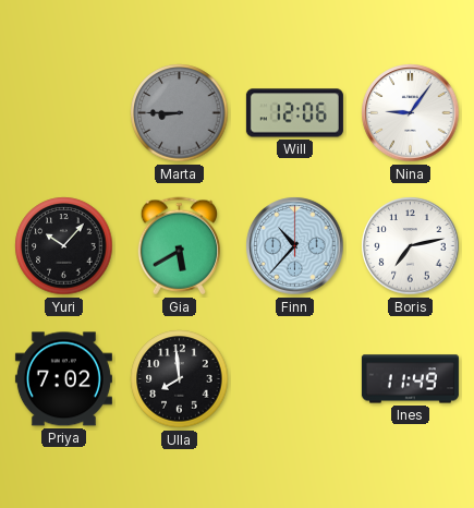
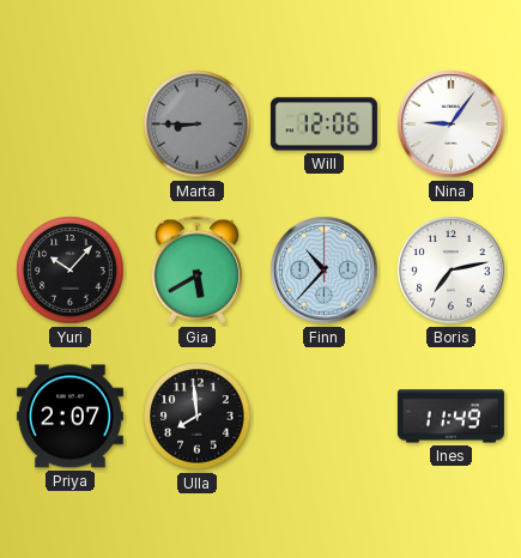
Priya: 7:02 -> 2:07
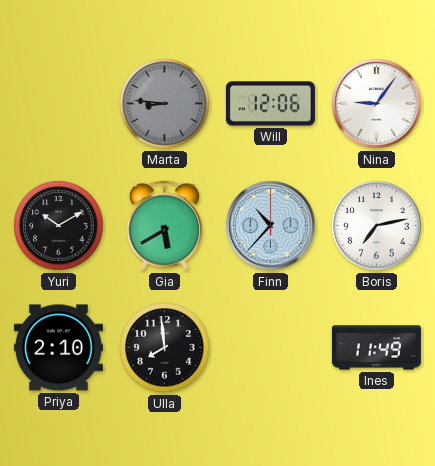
Marta: 8:45 -> 8:46
Yuri: 10:07 -> 10:10
Priya: 2:07 -> 2:10
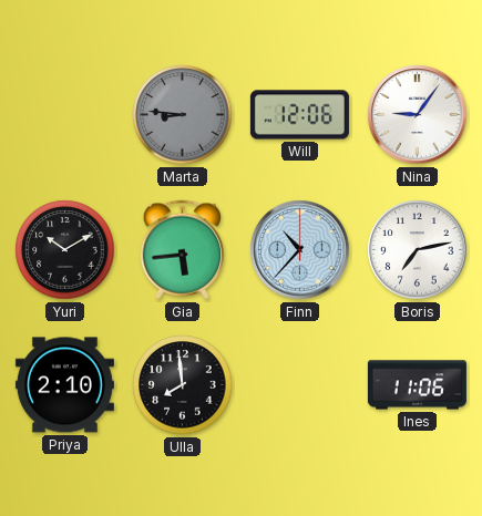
Gia: 5:40 -> 5:44
Ines: 11:49 -> 11:06
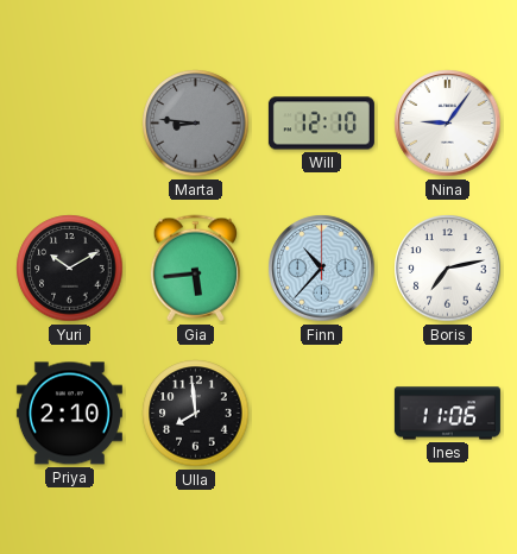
Will: 12:06 -> 12:10
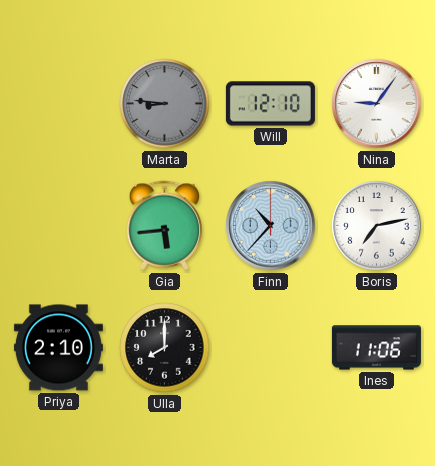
Yuri: 10:10 -> none
Ulla: 7:59 -> 8:00
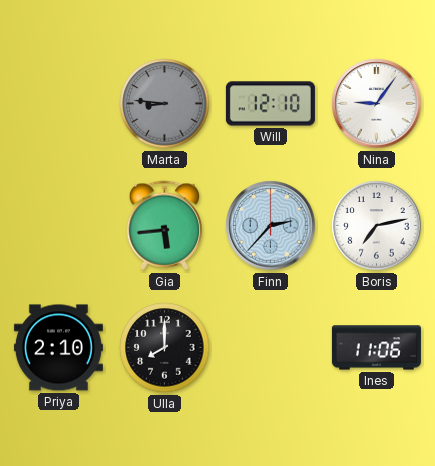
Finn: 10:37 -> 2:37
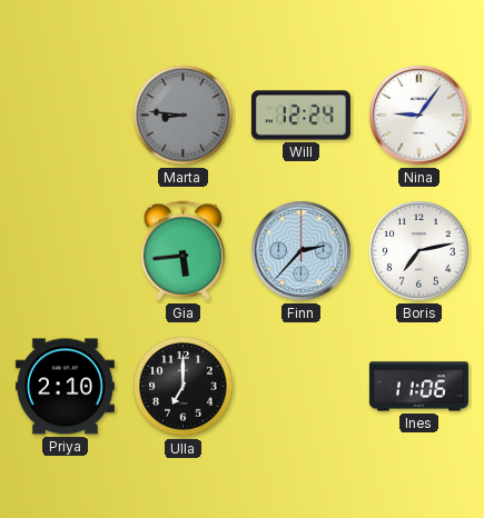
Will: 12:10 -> 12:24
Ulla: 8:00 -> 7:00
